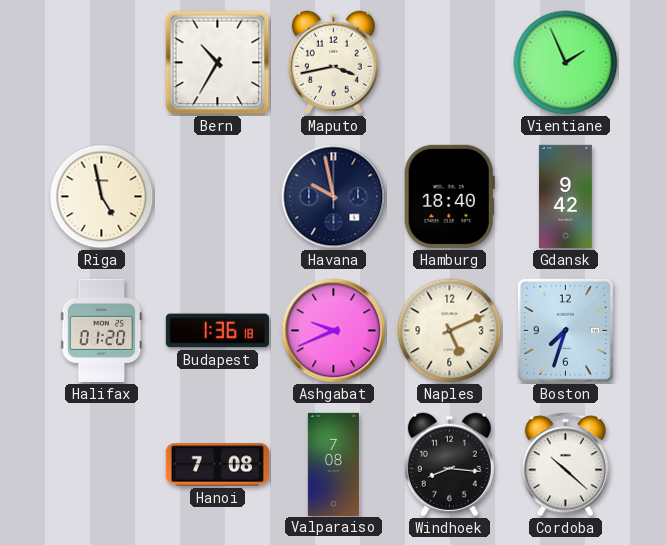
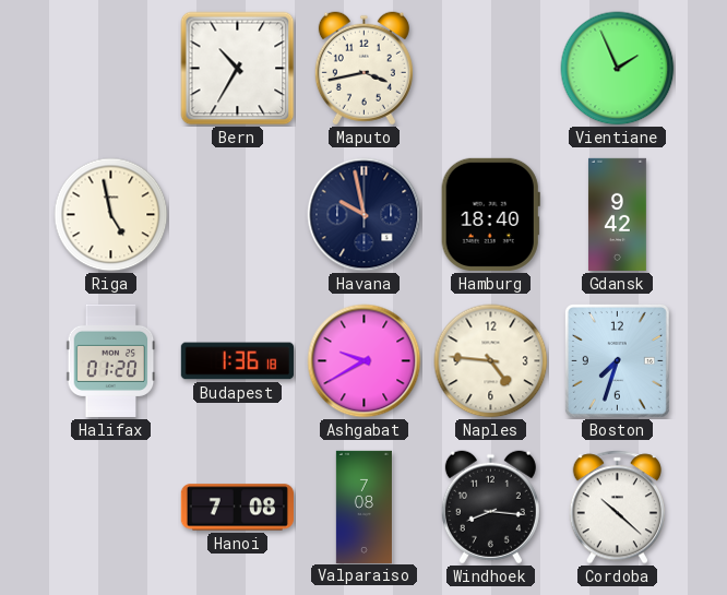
Ashgabat: 9:41 -> 9:40
Naples: 5:11 -> 4:46
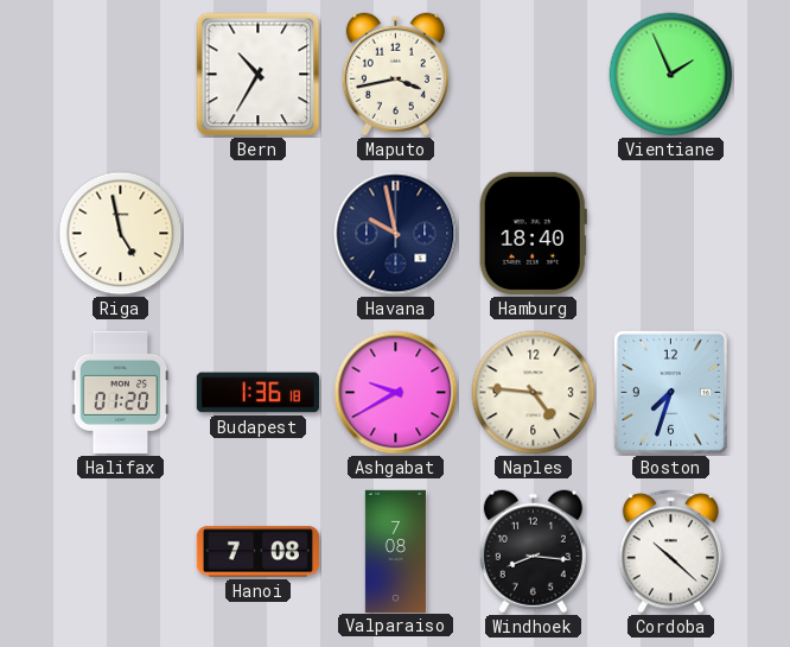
Gdansk: 9:42 -> none
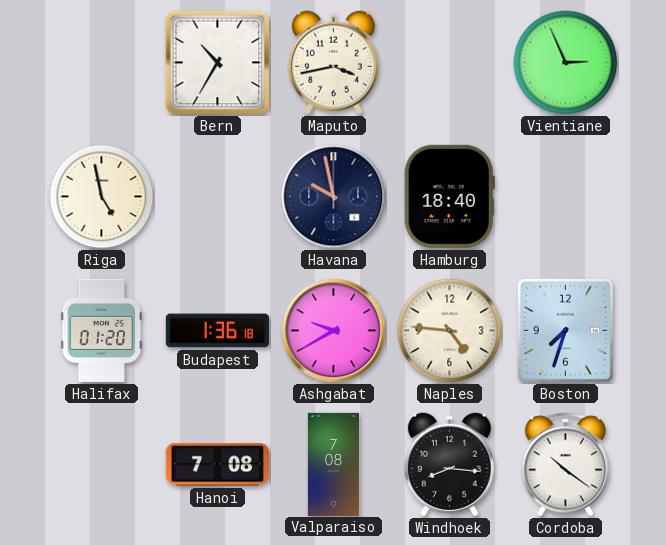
Vientiane: 1:56 -> 2:56
Cordoba: 10:22 -> 10:21
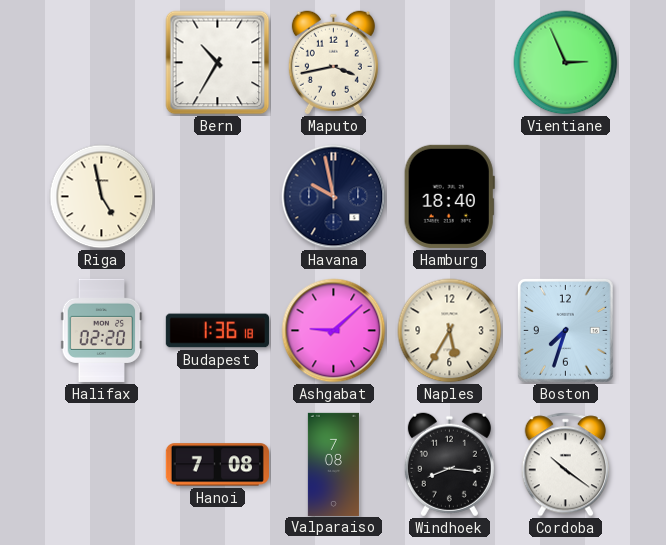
Halifax: 01:20 -> 02:20
Ashgabat: 9:40 -> 9:08
Naples: 4:46 -> 5:35
